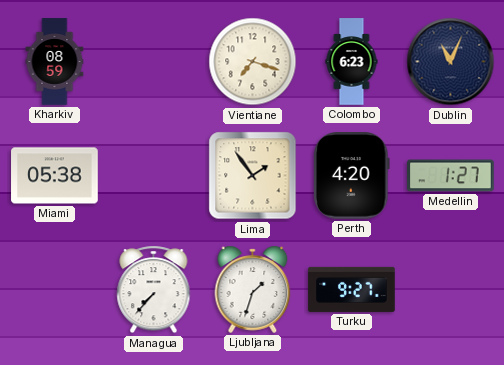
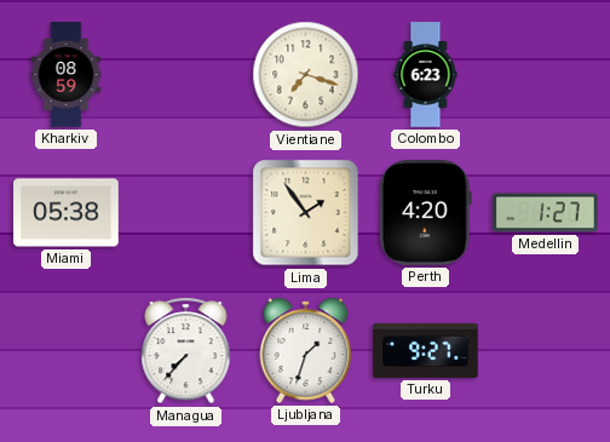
Dublin: 11:04 -> none
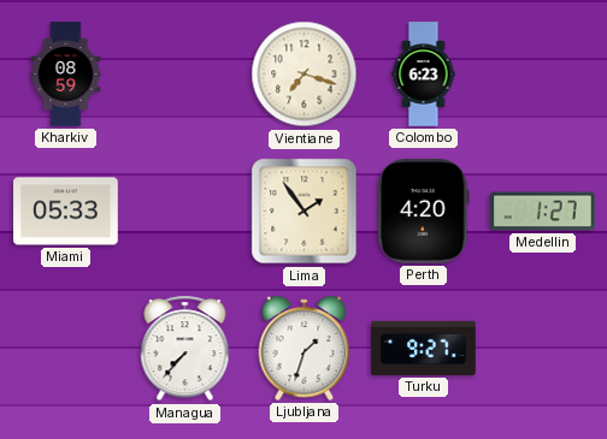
Miami: 05:38 -> 05:33
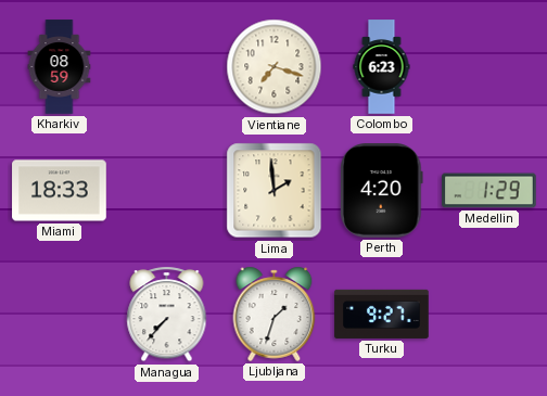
Miami: 05:33 -> 18:33
Lima: 1:54 -> 1:59
Medellin: 1:27 -> 1:29
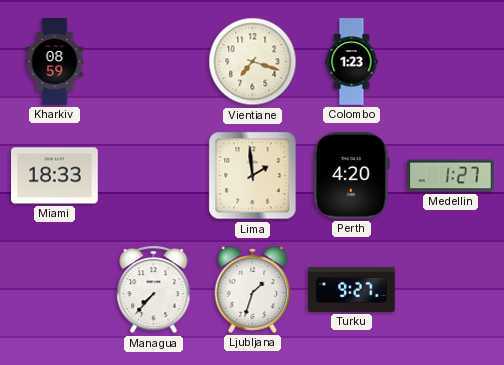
Colombo: 6:23 -> 1:23
Medellin: 1:29 -> 1:27
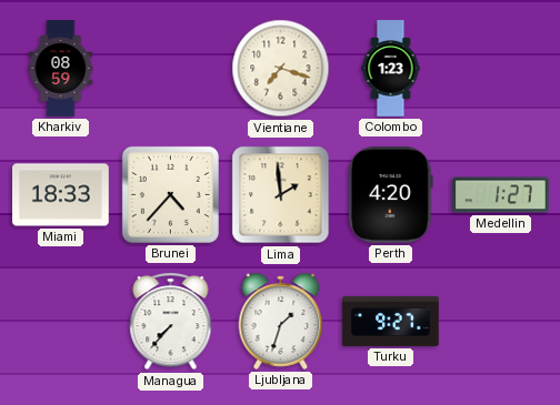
Brunei: none -> 4:37
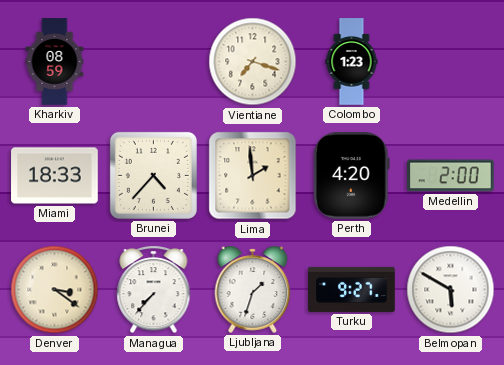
Medellin: 1:27 -> 2:00
Denver: none -> 3:21
Belmopan: none -> 5:50
